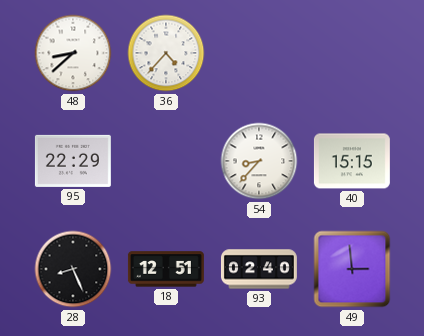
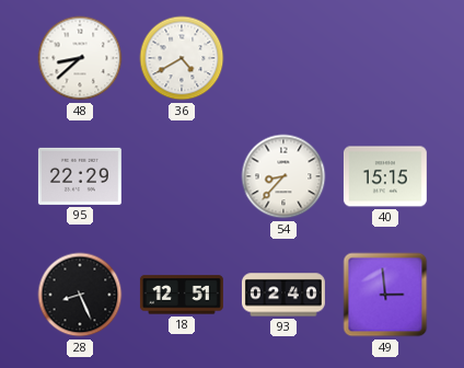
36: 4:37 -> 4:40
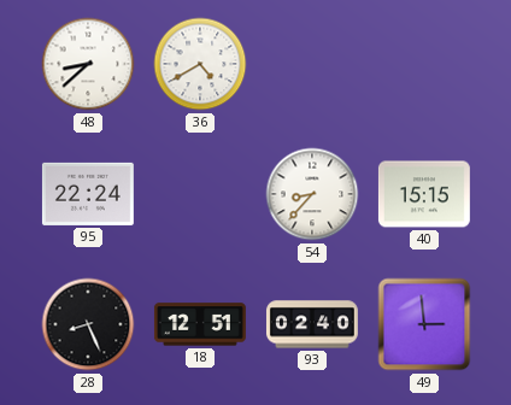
95: 22:29 -> 22:24
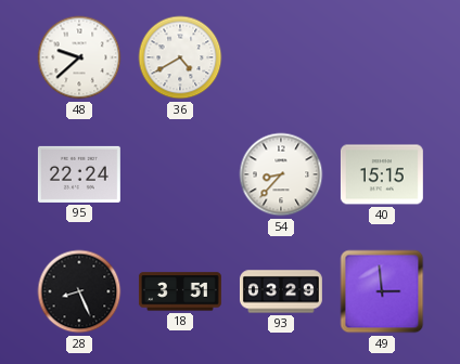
48: 8:38 -> 9:38
18: 12:51 -> 3:51
93: 02:40 -> 03:29
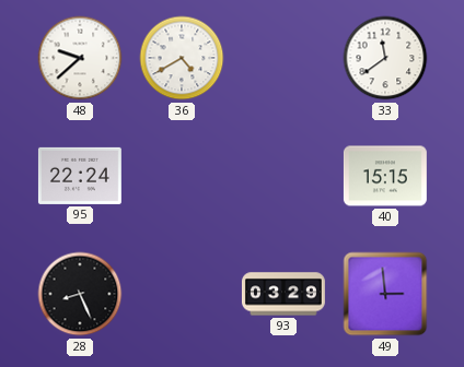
33: none -> 11:39
54: 8:37 -> none
18: 3:51 -> none
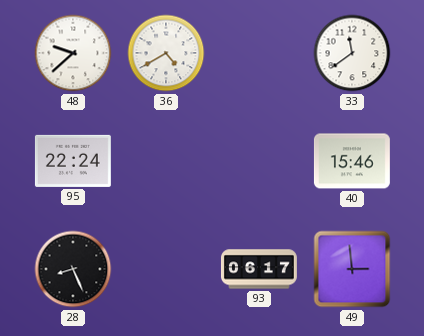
40: 15:15 -> 15:46
93: 03:29 -> 06:17
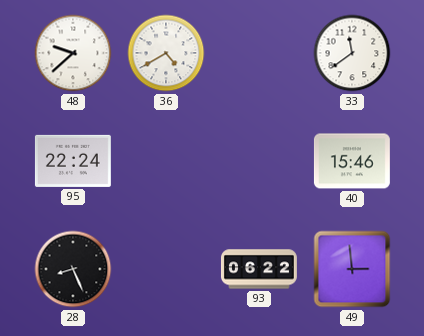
93: 06:17 -> 06:22
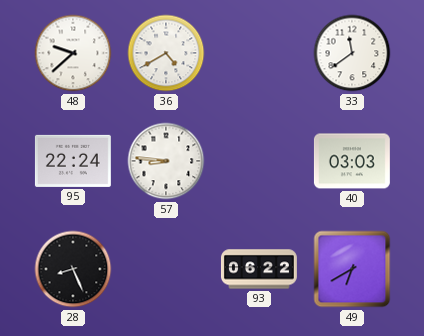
57: none -> 8:46
40: 15:46 -> 03:03
49: 2:59 -> 6:40
